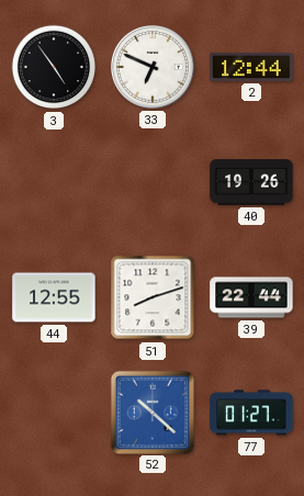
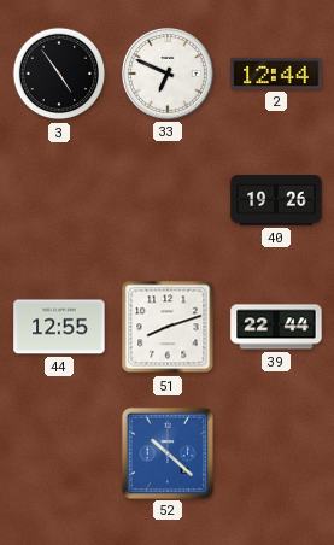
77: 01:27 -> none
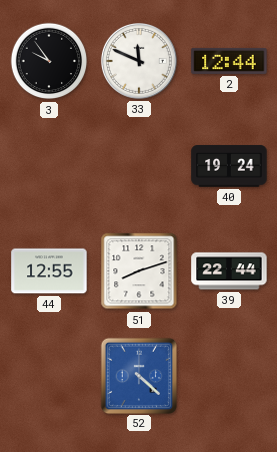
3: 4:54 -> 9:54
33: 6:49 -> 11:49
40: 19:26 -> 19:24
52: 10:22 -> 4:22
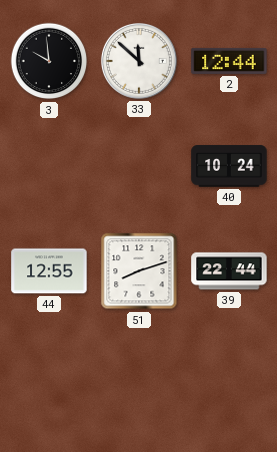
3: 9:54 -> 9:59
33: 11:49 -> 11:52
40: 19:24 -> 10:24
52: 4:22 -> none
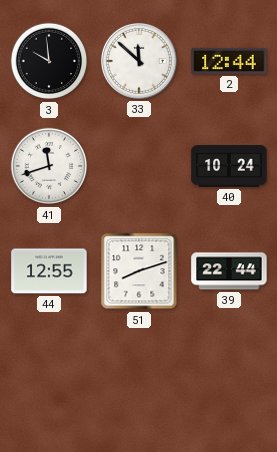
41: none -> 11:42
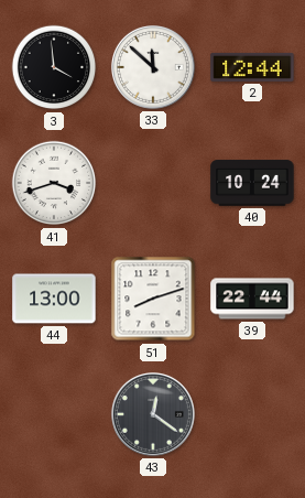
3: 9:59 -> 3:59
41: 11:42 -> 3:42
44: 12:55 -> 13:00
43: none -> 12:21
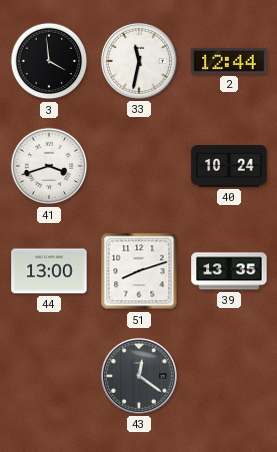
33: 11:52 -> 11:32
39: 22:44 -> 13:35
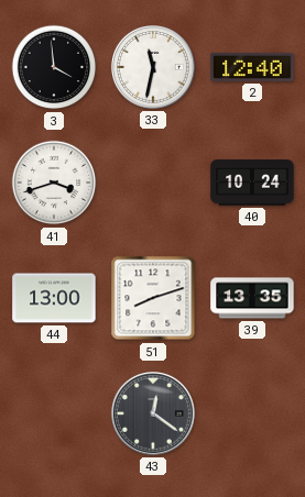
2: 12:44 -> 12:40
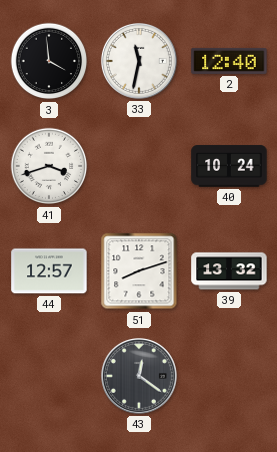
44: 13:00 -> 12:57
39: 13:35 -> 13:32
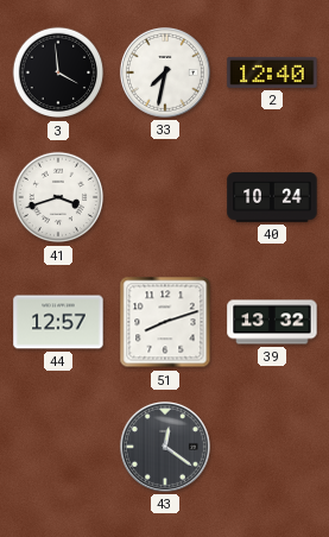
33: 11:32 -> 7:32
